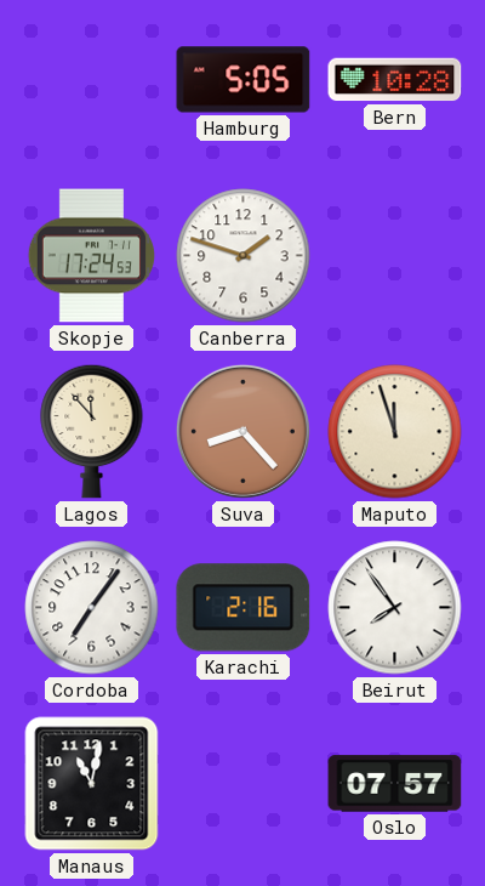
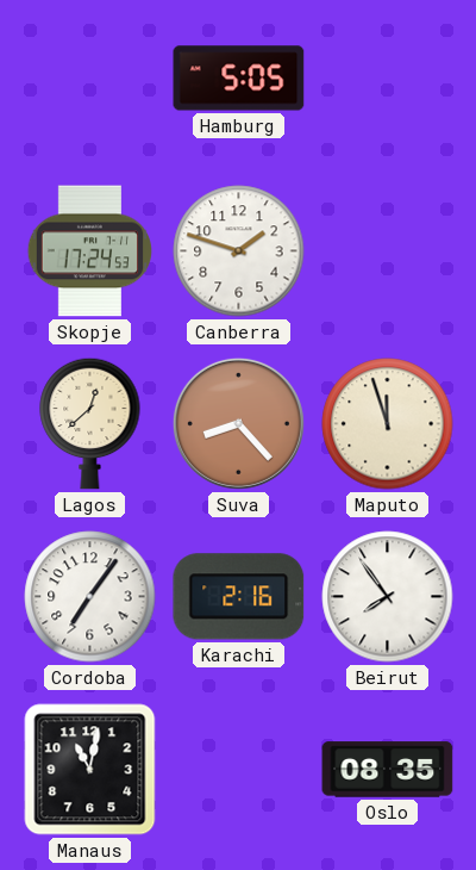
Bern: 10:28 -> none
Lagos: 11:53 -> 12:38
Oslo: 07:57 -> 08:35
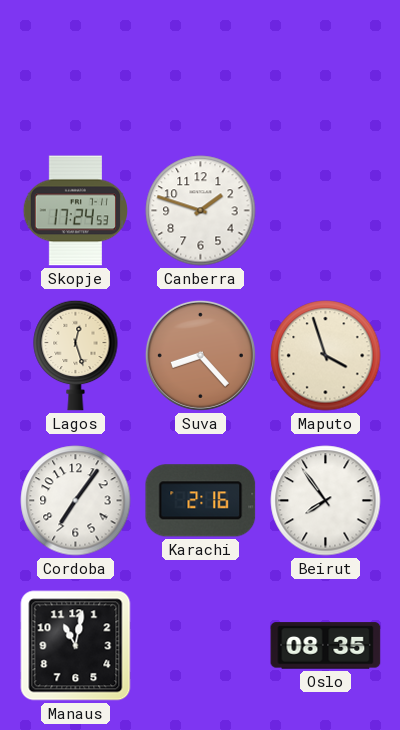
Hamburg: 5:05 -> none
Lagos: 12:38 -> 12:27
Maputo: 11:57 -> 3:57
